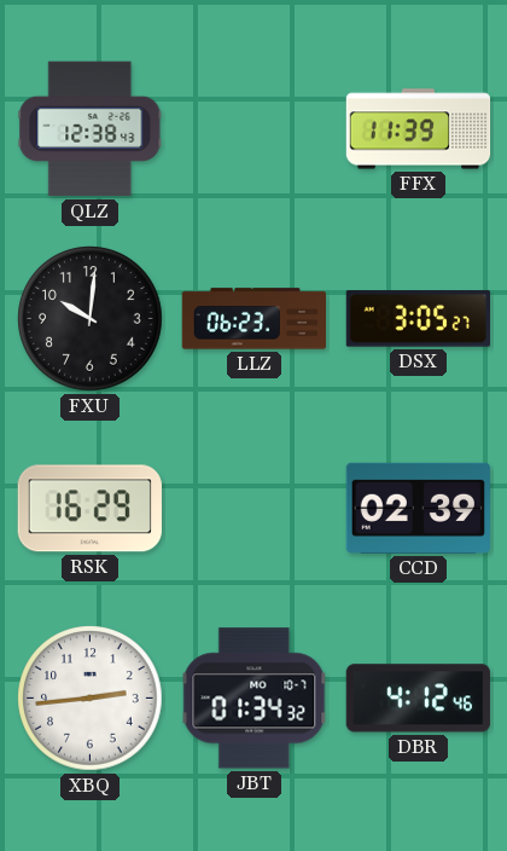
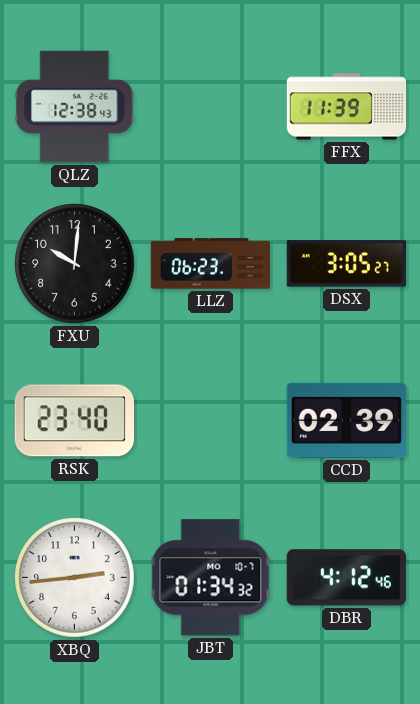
RSK: 16:29 -> 23:40
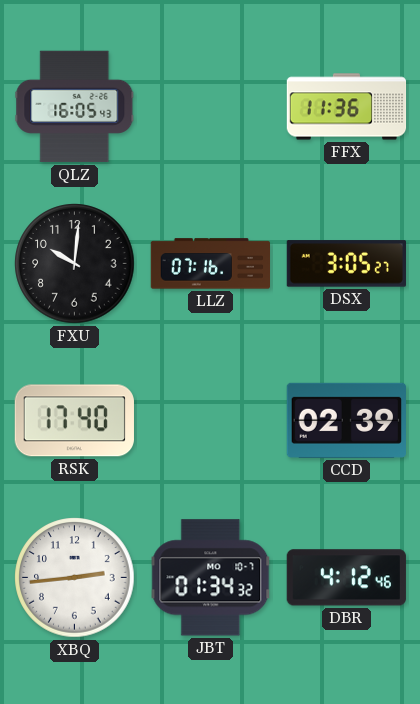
QLZ: 12:38 -> 16:05
FFX: 11:39 -> 11:36
LLZ: 06:23 -> 07:16
RSK: 23:40 -> 17:40
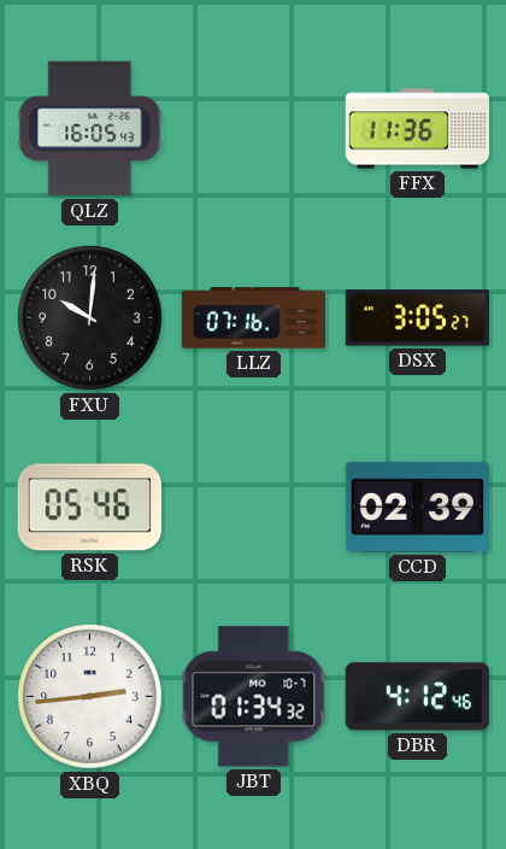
RSK: 17:40 -> 05:46
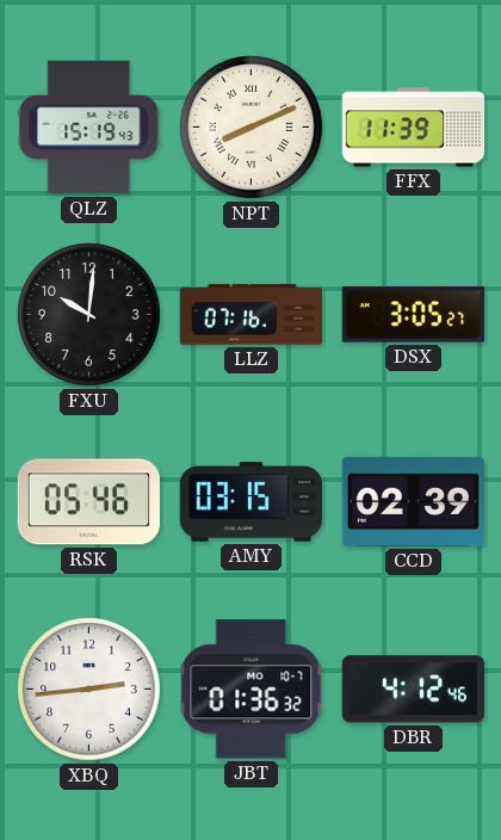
QLZ: 16:05 -> 15:19
NPT: none -> 8:11
FFX: 11:36 -> 11:39
AMY: none -> 03:15
JBT: 01:34 -> 01:36
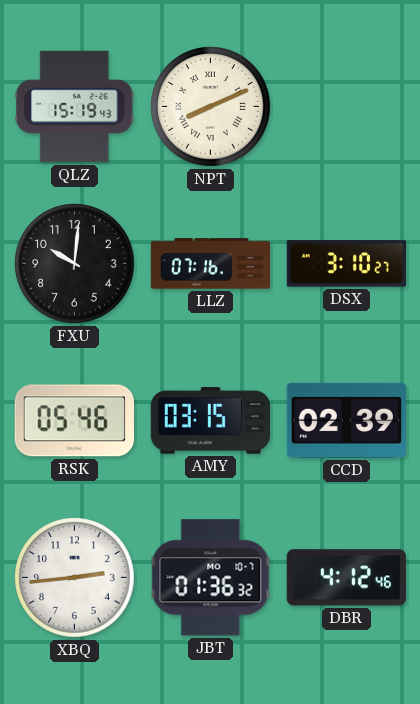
FFX: 11:39 -> none
DSX: 3:05 -> 3:10
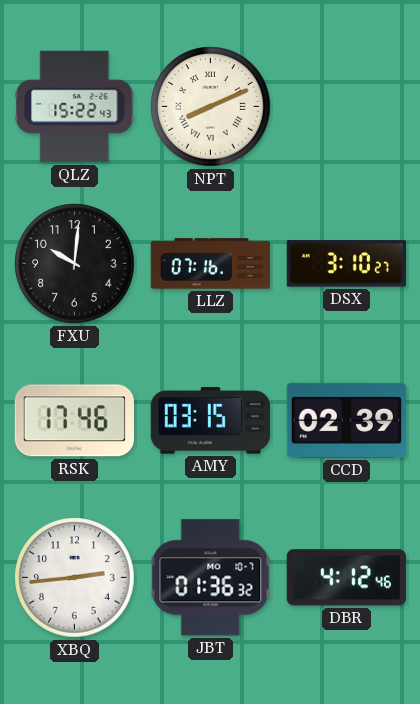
QLZ: 15:19 -> 15:22
RSK: 05:46 -> 17:46
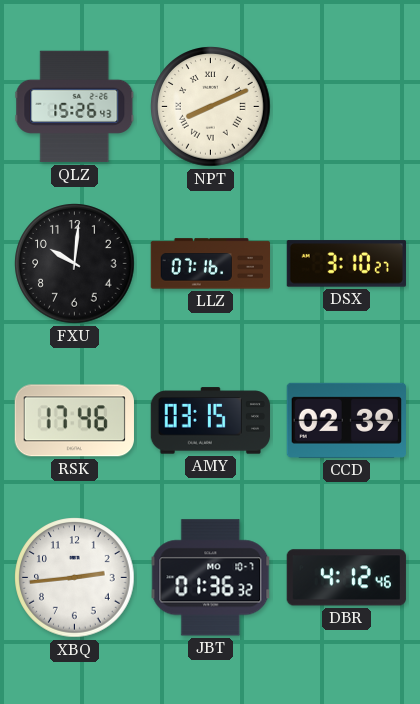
QLZ: 15:22 -> 15:26
